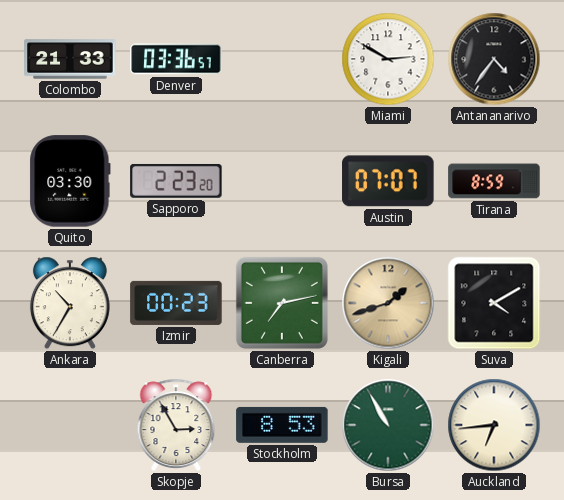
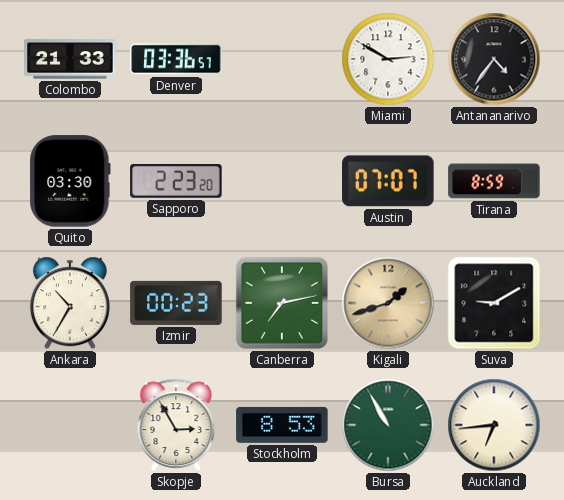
Suva: 4:10 -> 9:10
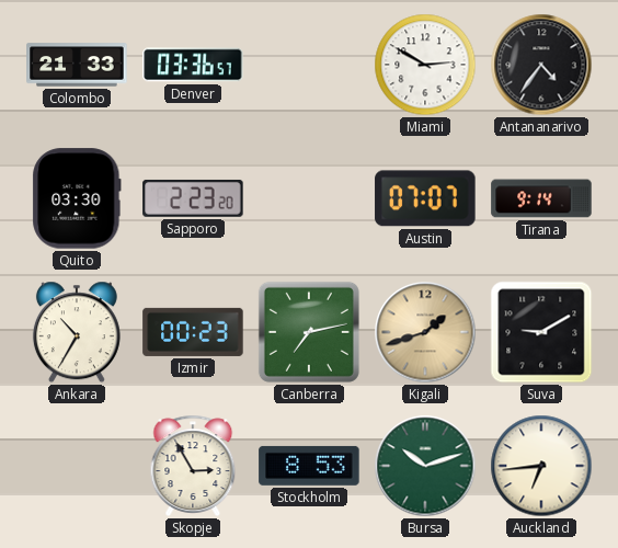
Tirana: 8:59 -> 9:14
Bursa: 10:55 -> 10:12
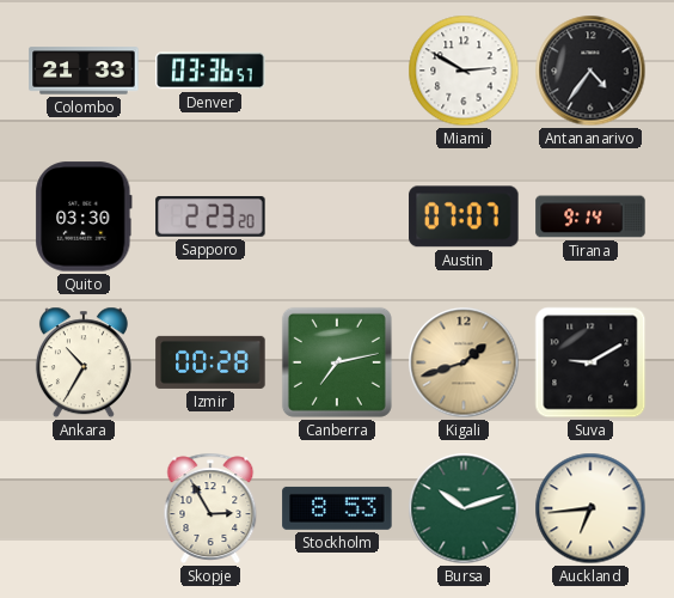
Izmir: 00:23 -> 00:28
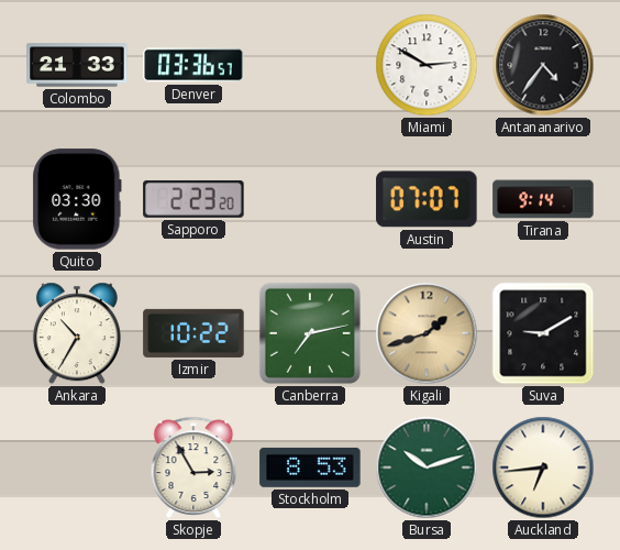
Izmir: 00:28 -> 10:22
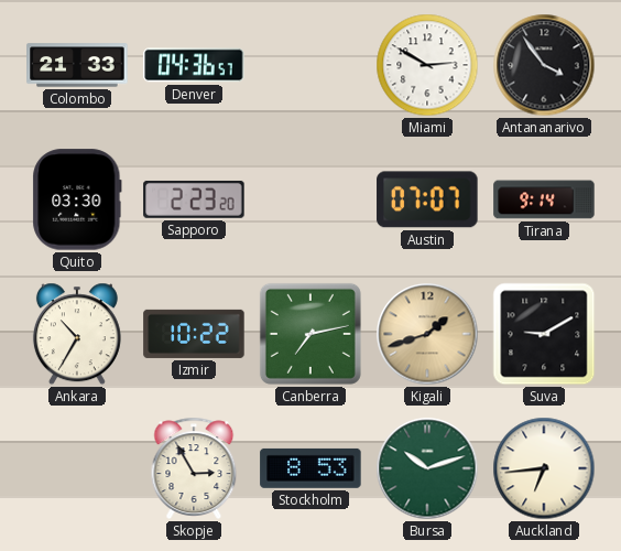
Denver: 03:36 -> 04:36
Antananarivo: 4:36 -> 3:54
